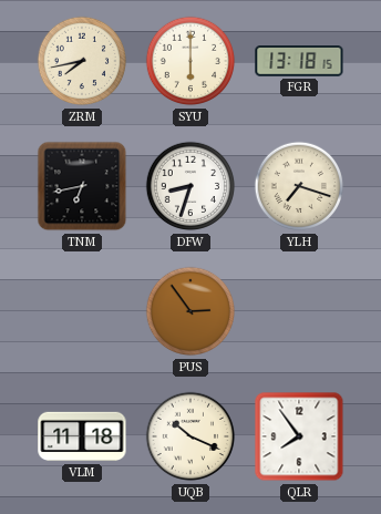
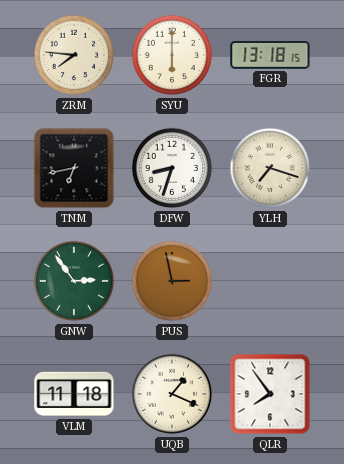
ZRM: 7:43 -> 7:46
GNW: none -> 2:54
PUS: 2:54 -> 2:58
UQB: 10:19 -> 1:19
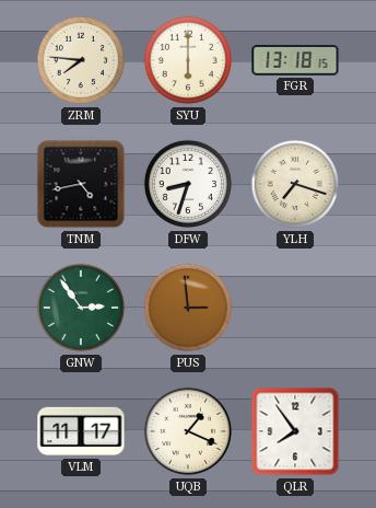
TNM: 6:43 -> 4:43
PUS: 2:58 -> 2:59
VLM: 11:18 -> 11:17
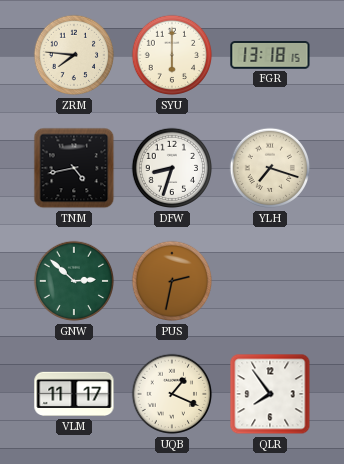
GNW: 2:54 -> 2:52
PUS: 2:59 -> 2:32
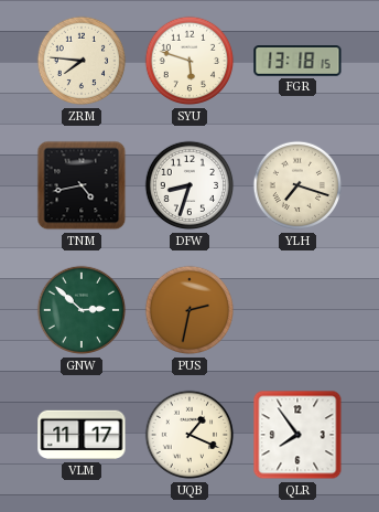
SYU: 6:00 -> 5:48
